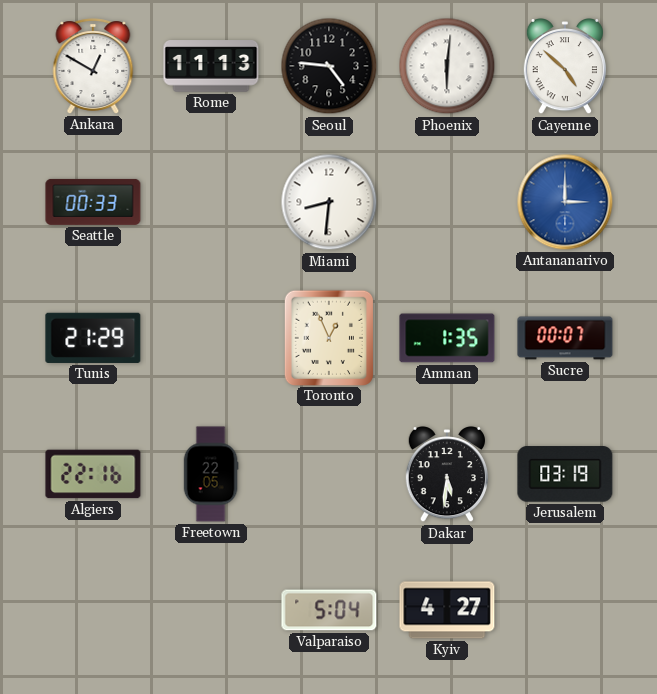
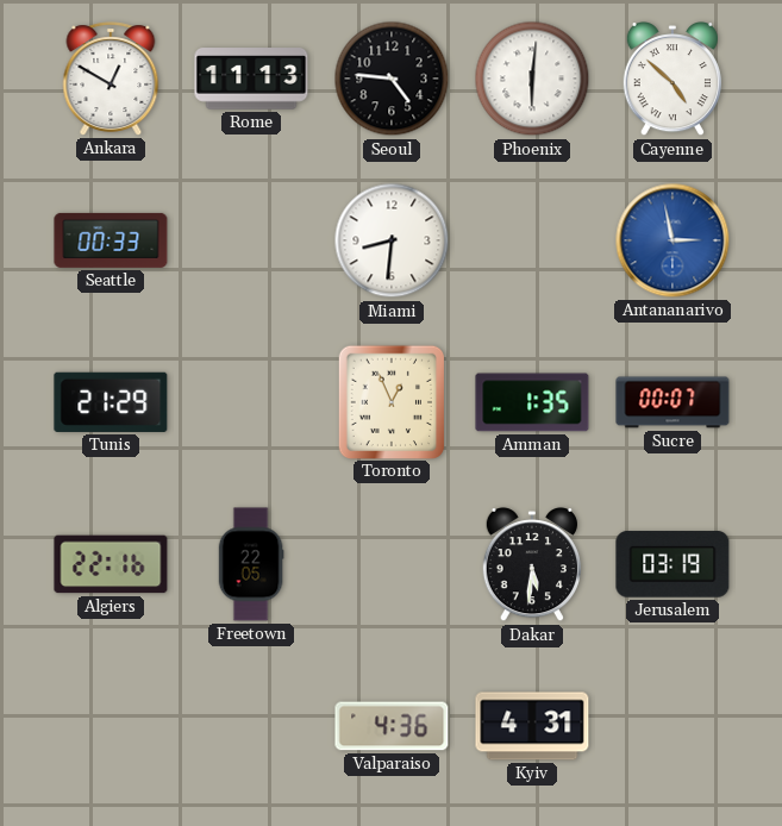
Antananarivo: 3:00 -> 2:58
Valparaiso: 5:04 -> 4:36
Kyiv: 4:27 -> 4:31
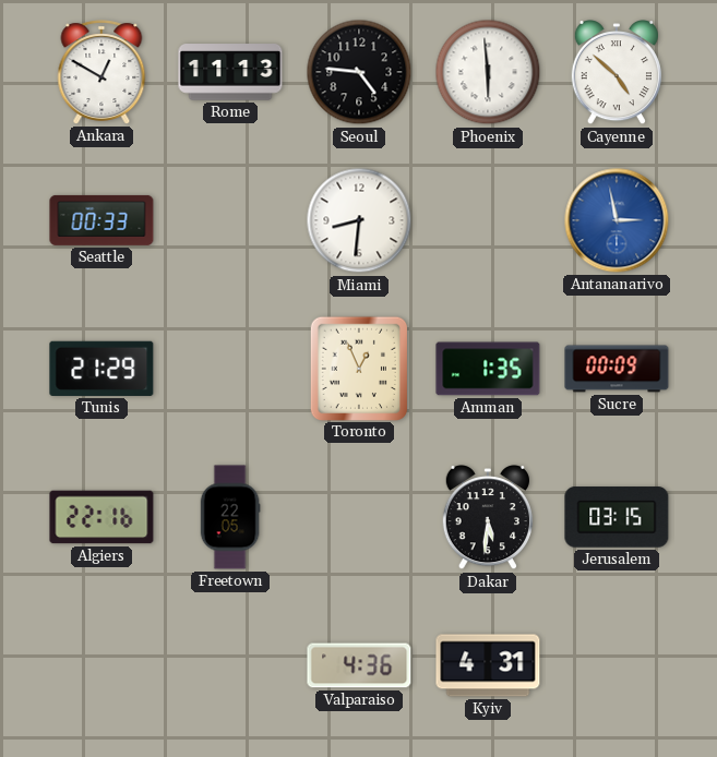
Phoenix: 6:01 -> 5:59
Sucre: 00:07 -> 00:09
Jerusalem: 03:19 -> 03:15
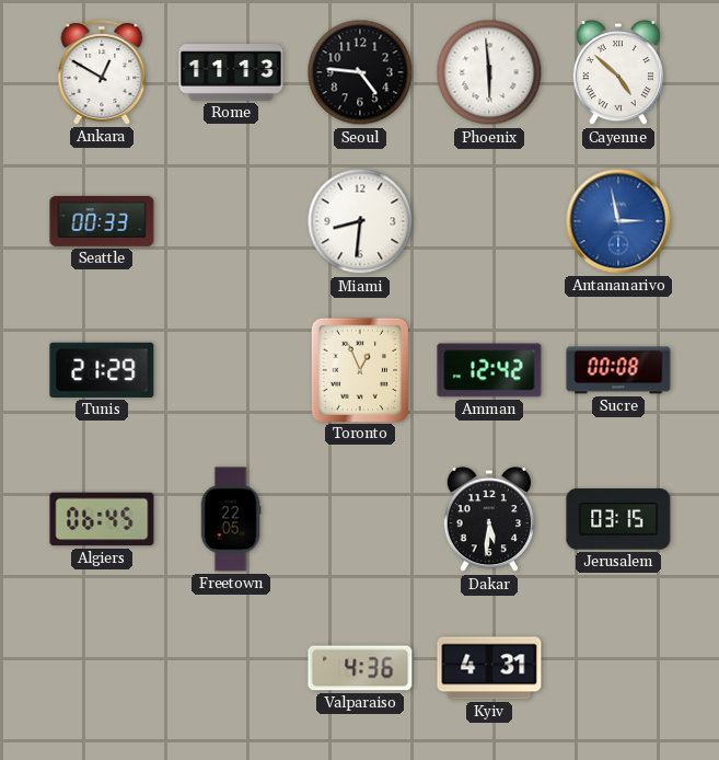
Amman: 1:35 -> 12:42
Sucre: 00:09 -> 00:08
Algiers: 22:16 -> 06:45
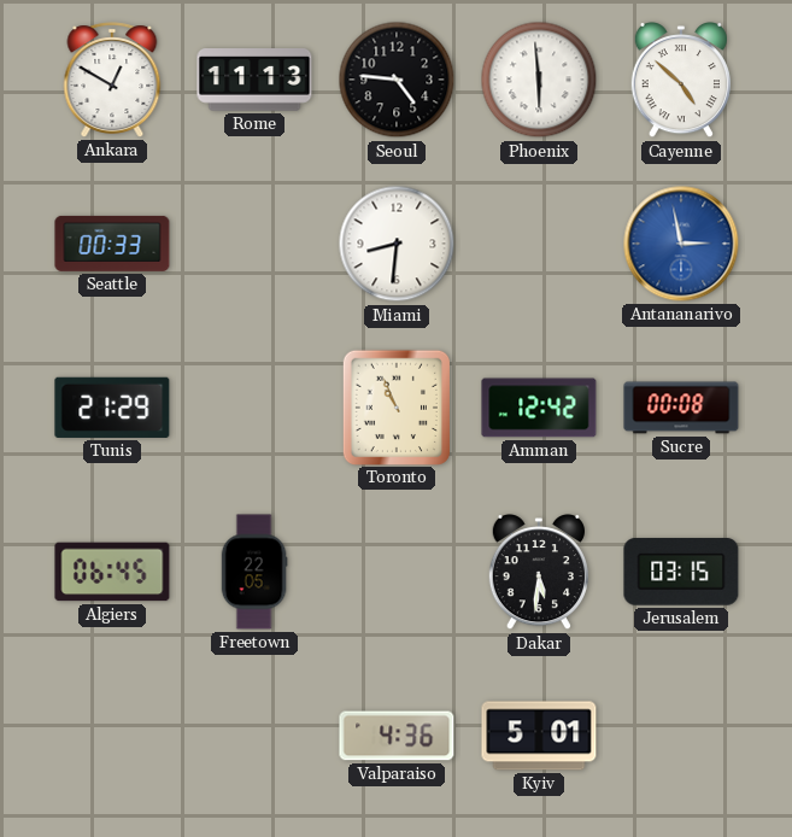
Toronto: 12:56 -> 10:56
Kyiv: 4:31 -> 5:01
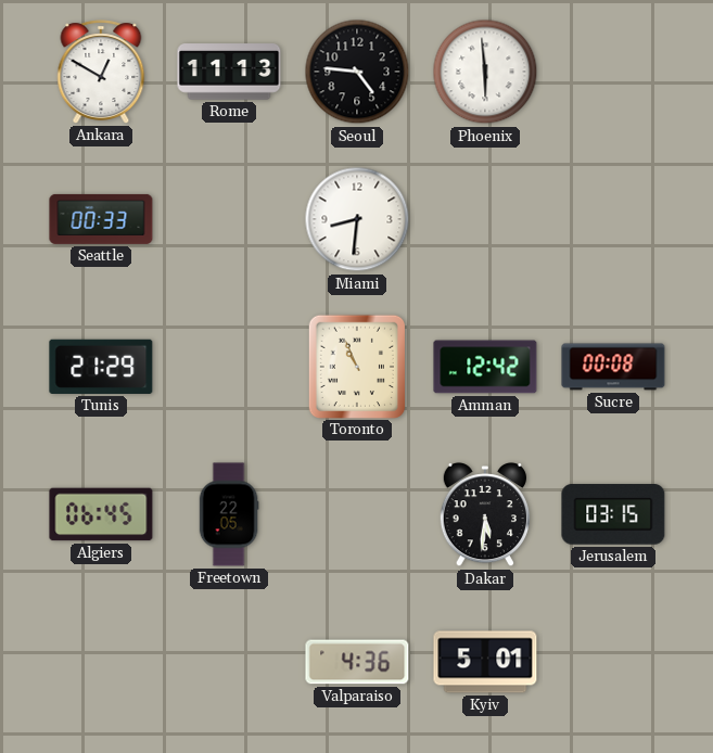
Cayenne: 4:52 -> none
Antananarivo: 2:58 -> none
